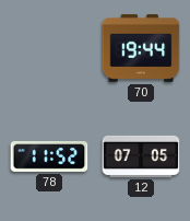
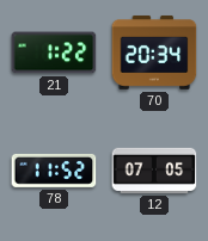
21: none -> 1:22
70: 19:44 -> 20:34
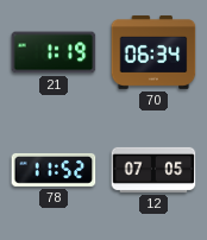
21: 1:22 -> 1:19
70: 20:34 -> 06:34
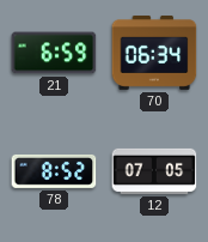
21: 1:19 -> 6:59
78: 11:52 -> 8:52
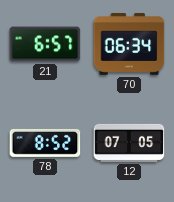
21: 6:59 -> 6:57
